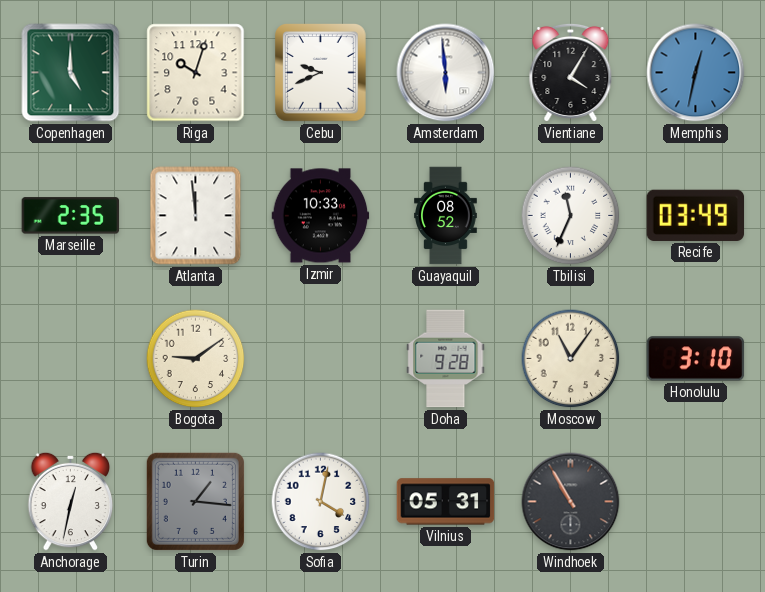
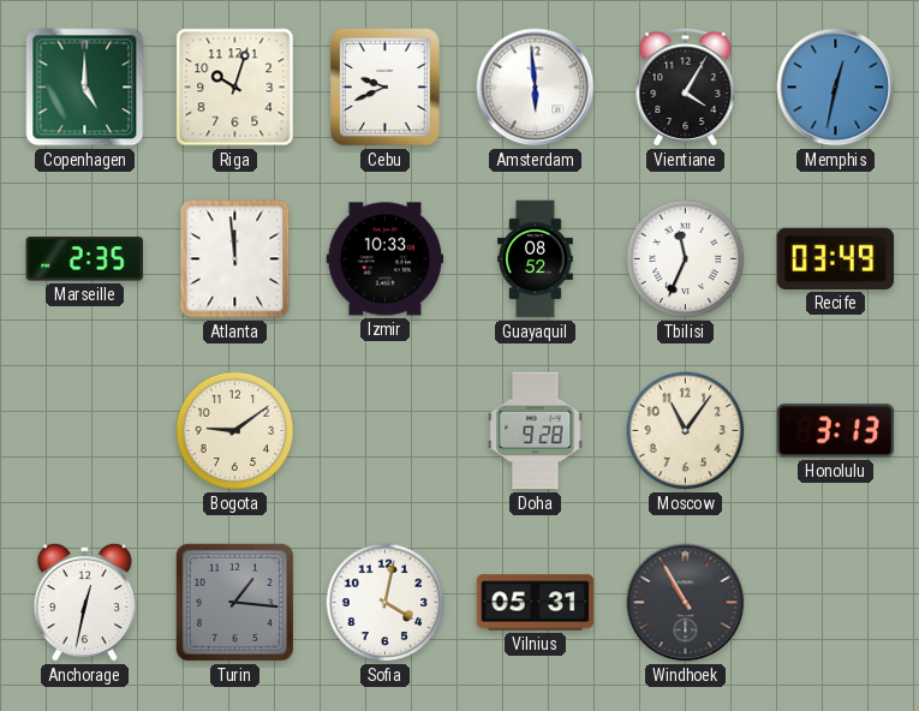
Honolulu: 3:10 -> 3:13
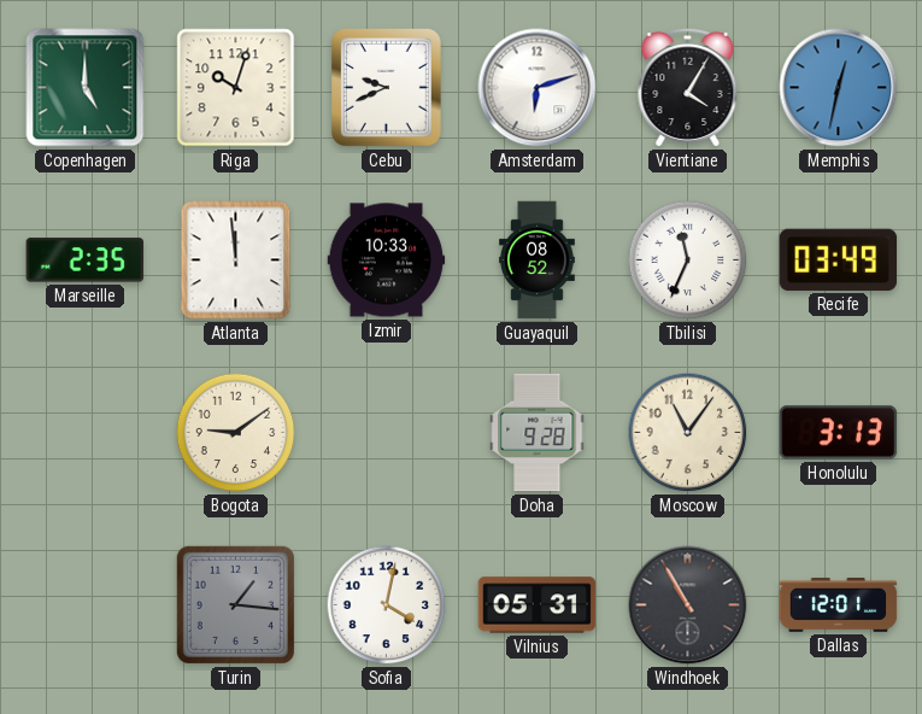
Amsterdam: 5:59 -> 6:12
Anchorage: 12:32 -> none
Dallas: none -> 12:01
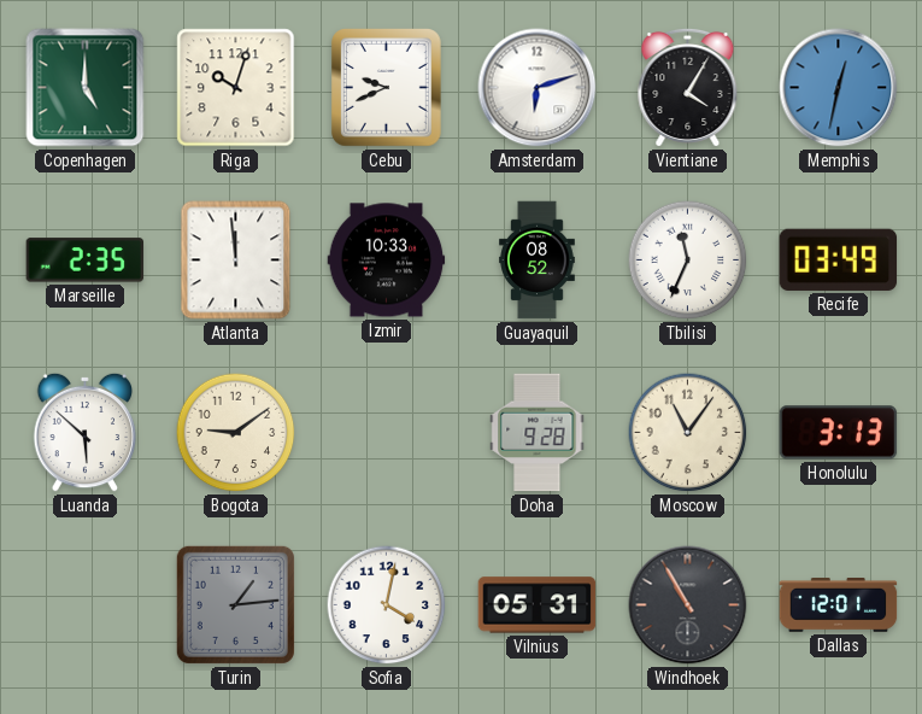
Luanda: none -> 5:52
Turin: 1:16 -> 1:14
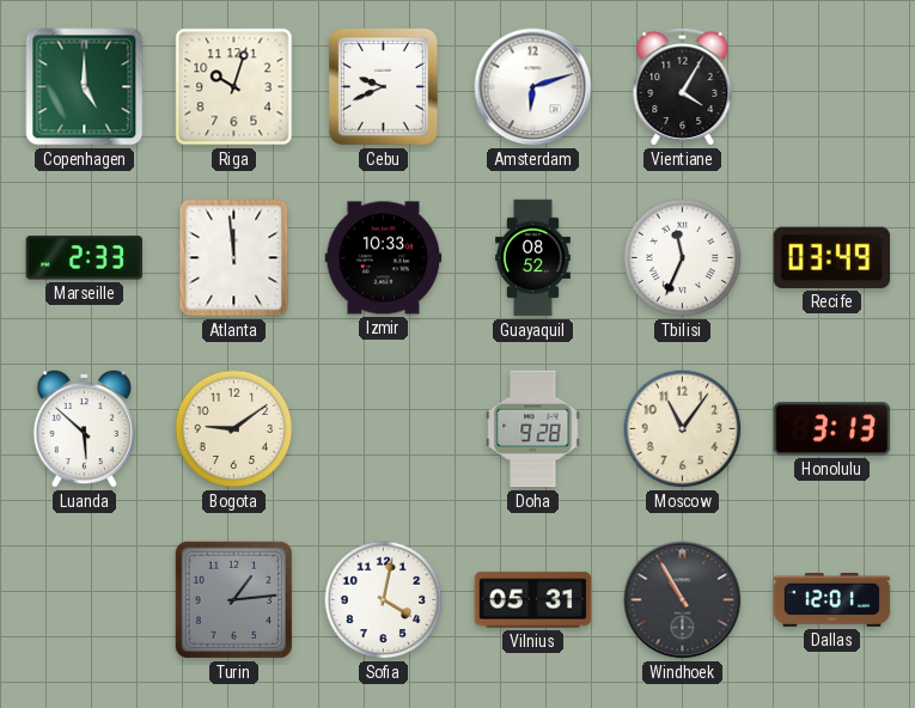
Memphis: 12:32 -> none
Marseille: 2:35 -> 2:33
